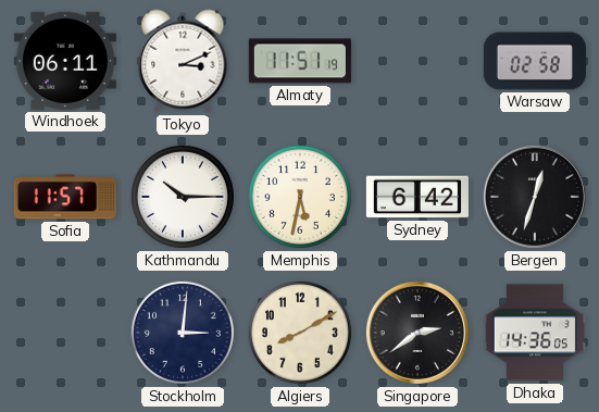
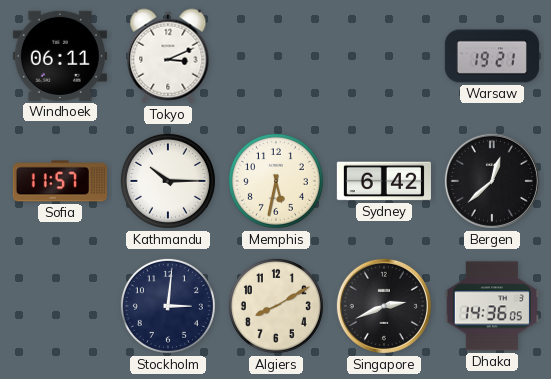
Almaty: 11:51 -> none
Warsaw: 02:58 -> 19:21
Bergen: 12:33 -> 12:38
Singapore: 2:39 -> 2:41
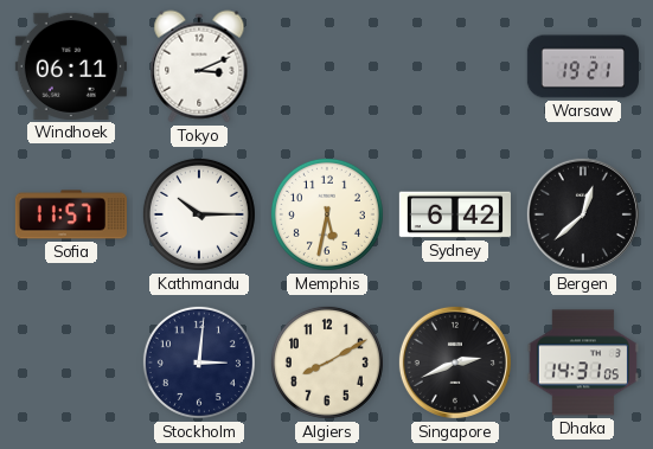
Dhaka: 14:36 -> 14:31
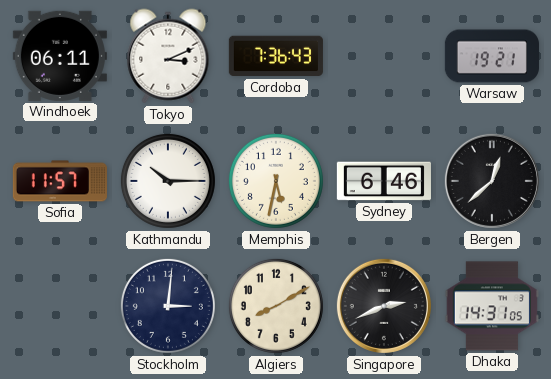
Cordoba: none -> 7:36
Sydney: 6:42 -> 6:46
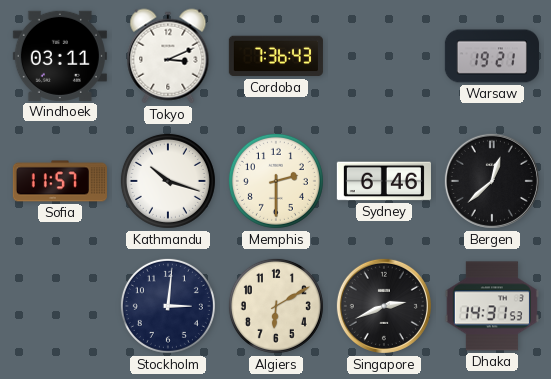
Windhoek: 06:11 -> 03:11
Kathmandu: 10:15 -> 10:18
Memphis: 5:32 -> 2:30
Algiers: 8:10 -> 6:10
Dhaka: 14:31:05 -> 14:31:53
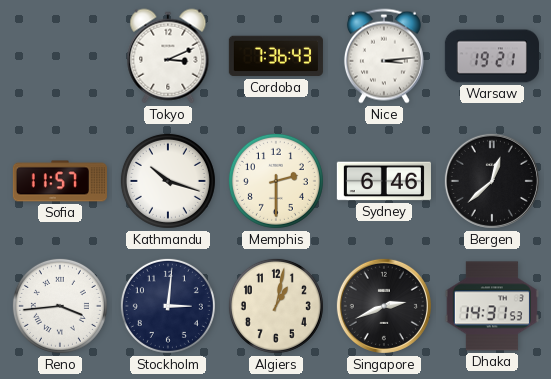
Windhoek: 03:11 -> none
Nice: none -> 3:14
Reno: none -> 3:44
Algiers: 6:10 -> 1:02
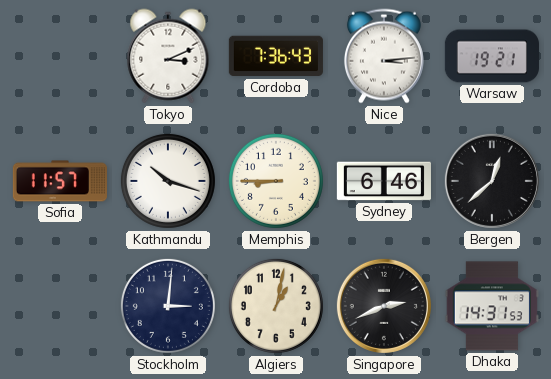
Memphis: 2:30 -> 8:45
Reno: 3:44 -> none
